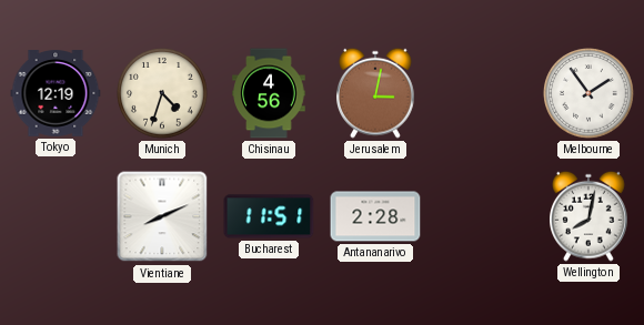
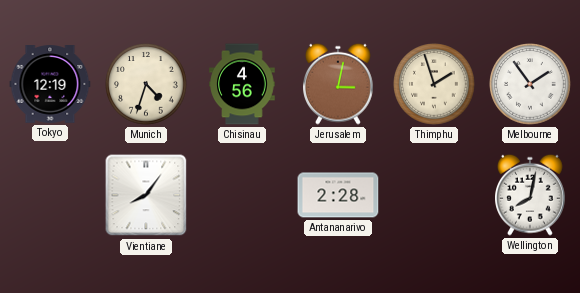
Thimphu: none -> 1:57
Vientiane: 8:11 -> 8:06
Bucharest: 11:51 -> none
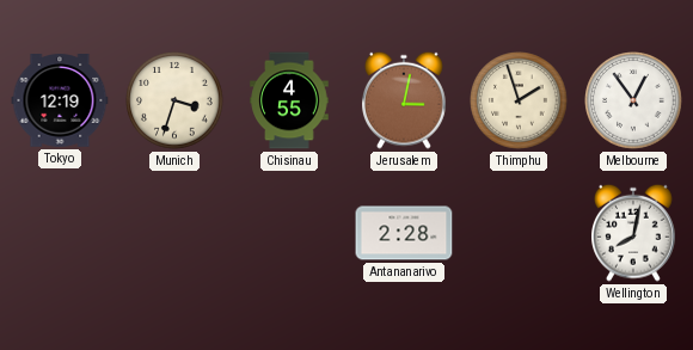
Munich: 4:33 -> 3:33
Chisinau: 4:56 -> 4:55
Melbourne: 1:54 -> 12:54
Vientiane: 8:06 -> none
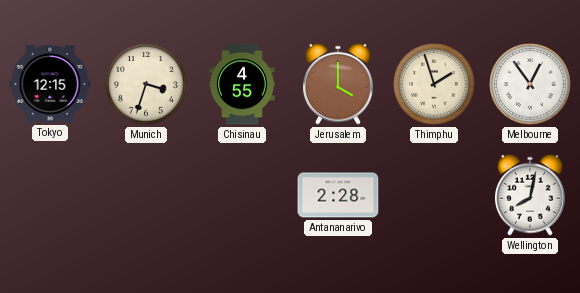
Tokyo: 12:19 -> 12:15
Jerusalem: 3:02 -> 4:00
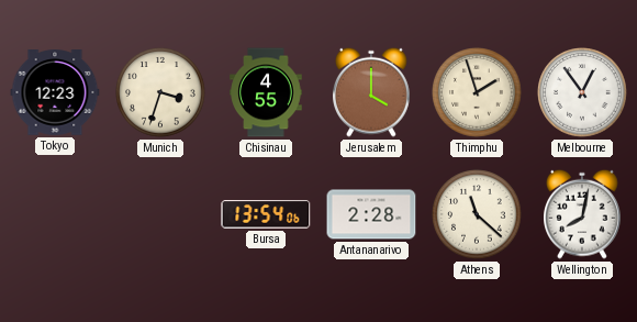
Tokyo: 12:15 -> 12:23
Bursa: none -> 13:54
Athens: none -> 11:22
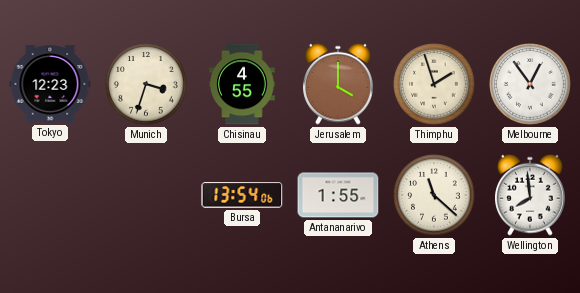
Antananarivo: 2:28 -> 1:55
Wellington: 8:02 -> 7:59
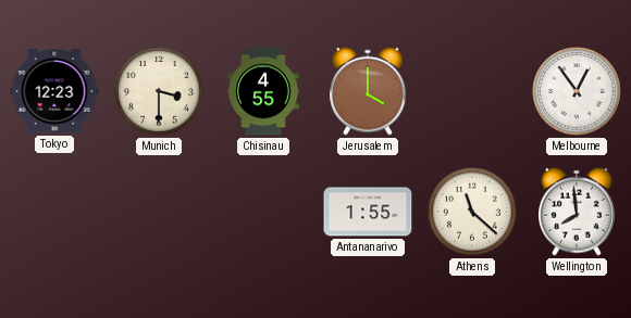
Munich: 3:33 -> 3:30
Thimphu: 1:57 -> none
Bursa: 13:54 -> none
